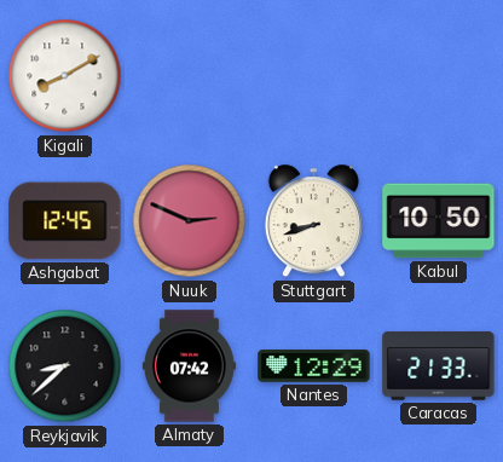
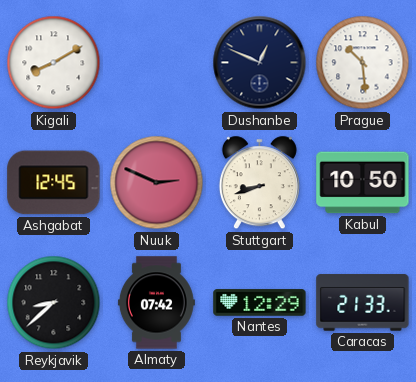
Dushanbe: none -> 12:49
Prague: none -> 10:29
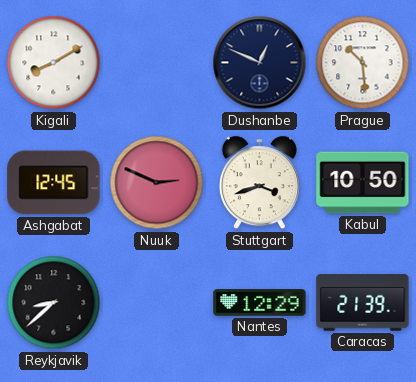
Stuttgart: 8:42 -> 3:42
Almaty: 07:42 -> none
Caracas: 21:33 -> 21:39
